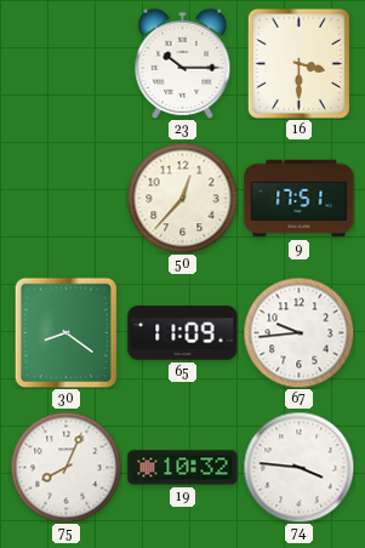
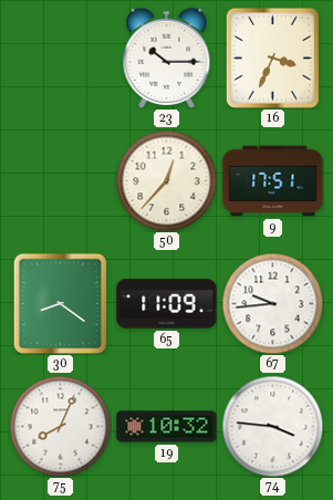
16: 3:30 -> 3:34
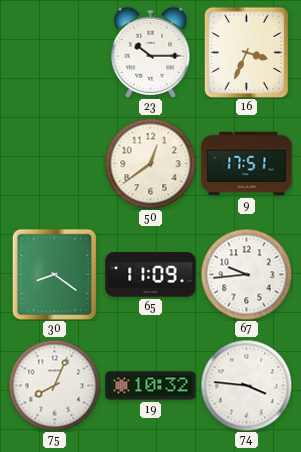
50: 12:37 -> 12:39
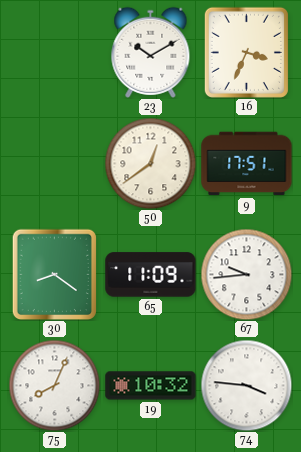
23: 10:15 -> 10:10
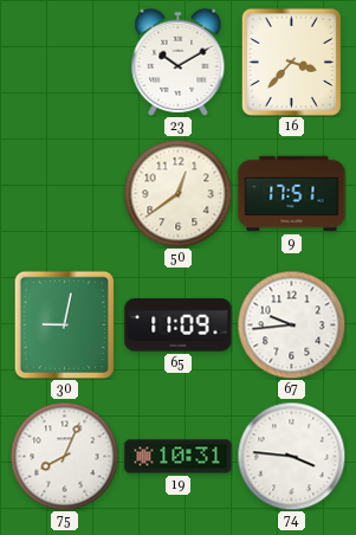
16: 3:34 -> 3:37
30: 8:21 -> 9:02
19: 10:32 -> 10:31
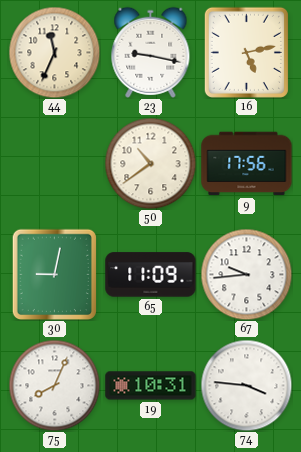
44: none -> 11:34
23: 10:10 -> 9:17
16: 3:37 -> 5:13
50: 12:39 -> 10:39
9: 17:51 -> 17:56
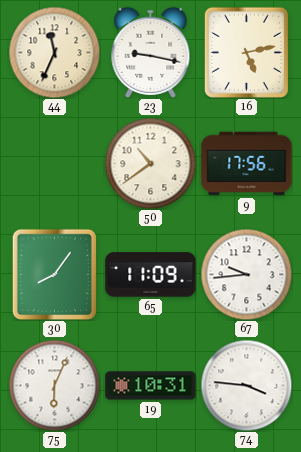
30: 9:02 -> 8:06
75: 8:04 -> 6:04
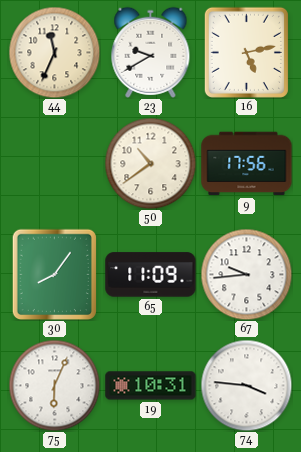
23: 9:17 -> 9:40
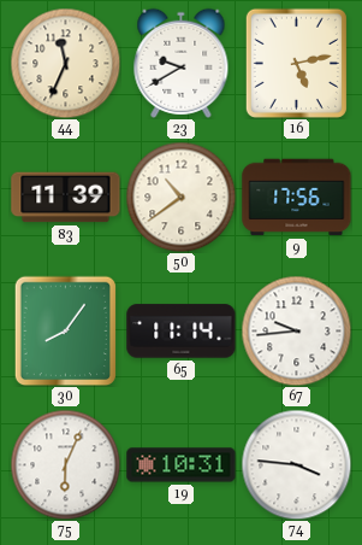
83: none -> 11:39
65: 11:09 -> 11:14
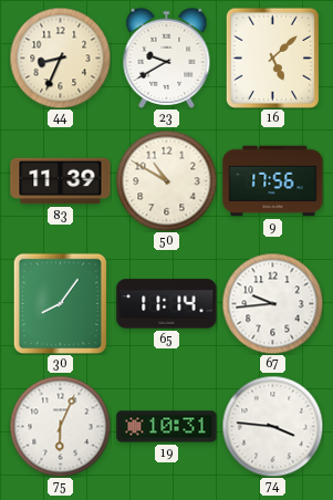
44: 11:34 -> 8:34
16: 5:13 -> 5:08
50: 10:39 -> 10:50
